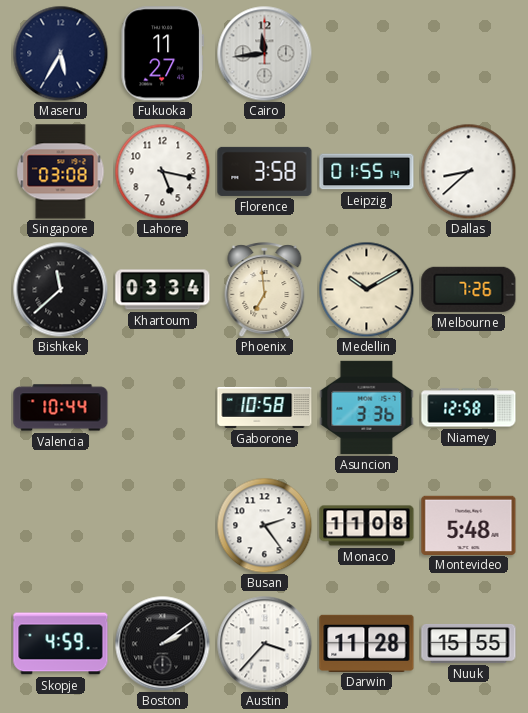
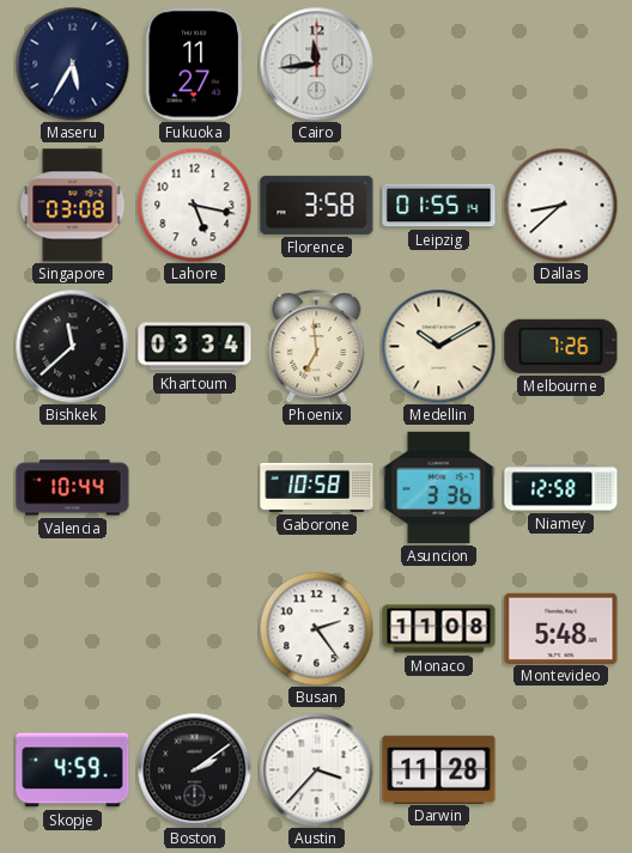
Nuuk: 15:55 -> none
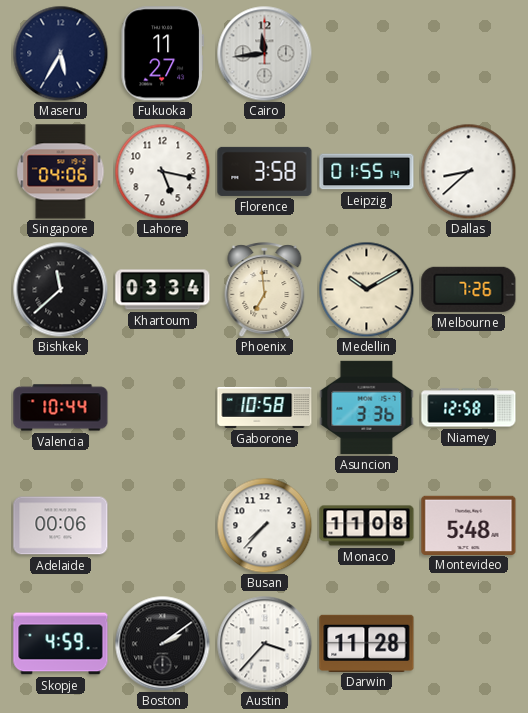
Singapore: 03:08 -> 04:06
Adelaide: none -> 00:06
Busan: 2:24 -> 7:37
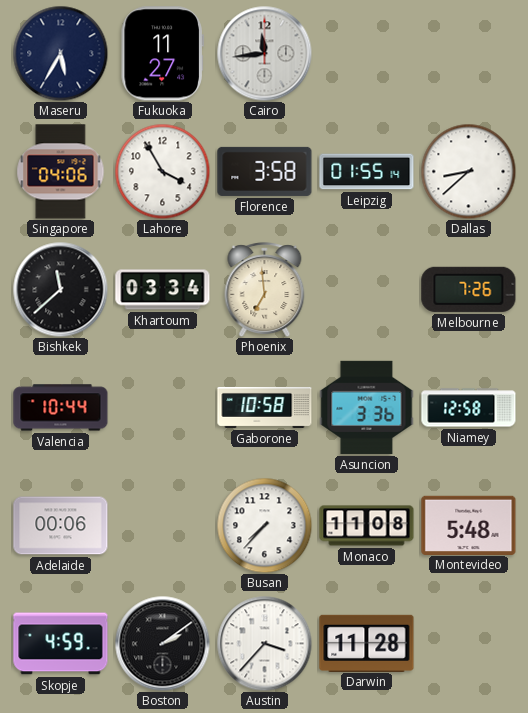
Lahore: 5:17 -> 3:55
Medellin: 10:10 -> none
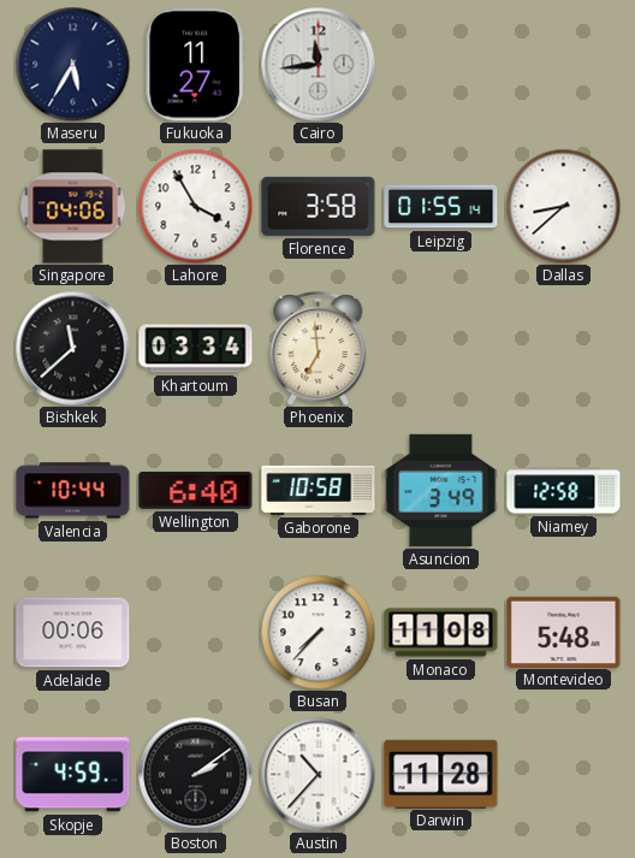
Melbourne: 7:26 -> none
Wellington: none -> 6:40
Asuncion: 3:36 -> 3:49
Austin: 3:37 -> 10:37
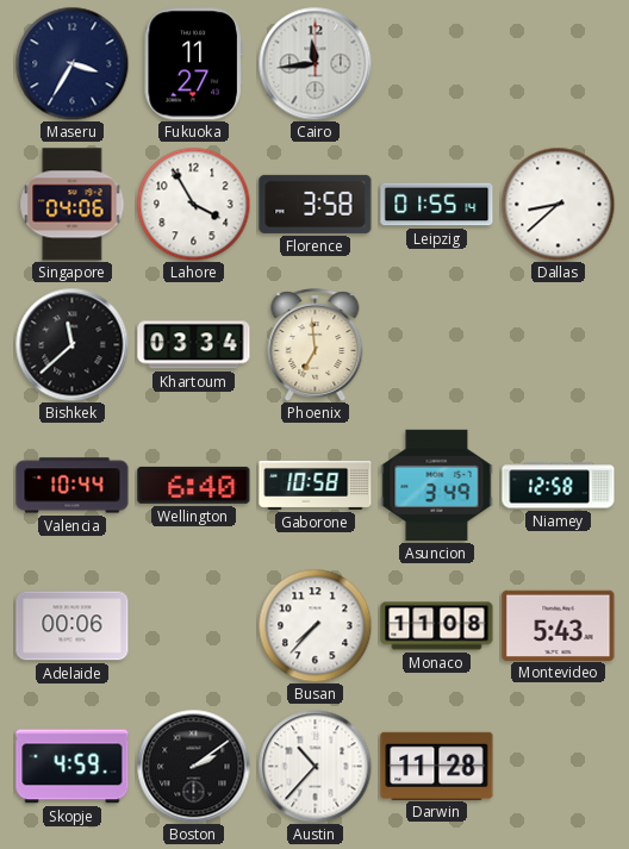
Maseru: 5:35 -> 3:35
Montevideo: 5:48 -> 5:43
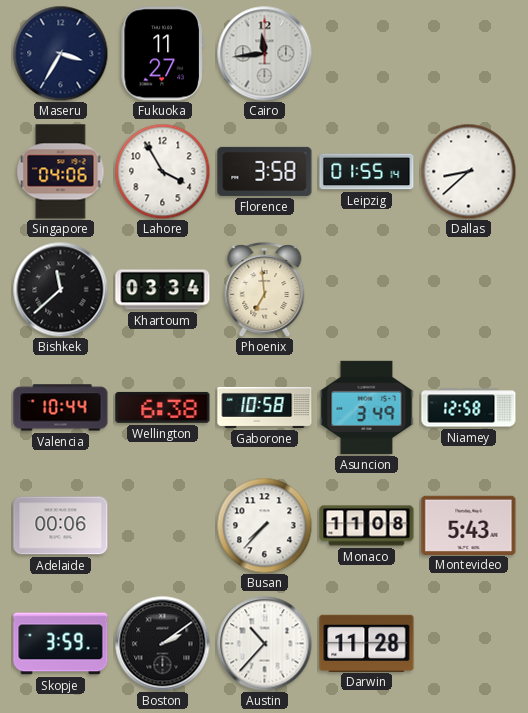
Wellington: 6:40 -> 6:38
Skopje: 4:59 -> 3:59
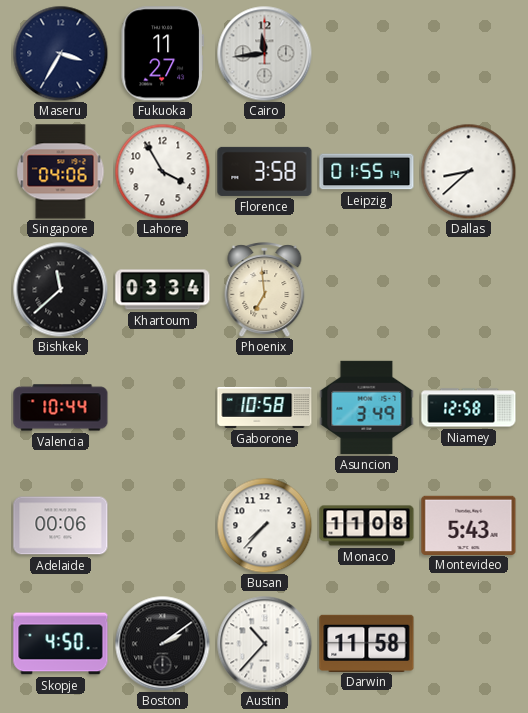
Wellington: 6:38 -> none
Skopje: 3:59 -> 4:50
Darwin: 11:28 -> 11:58
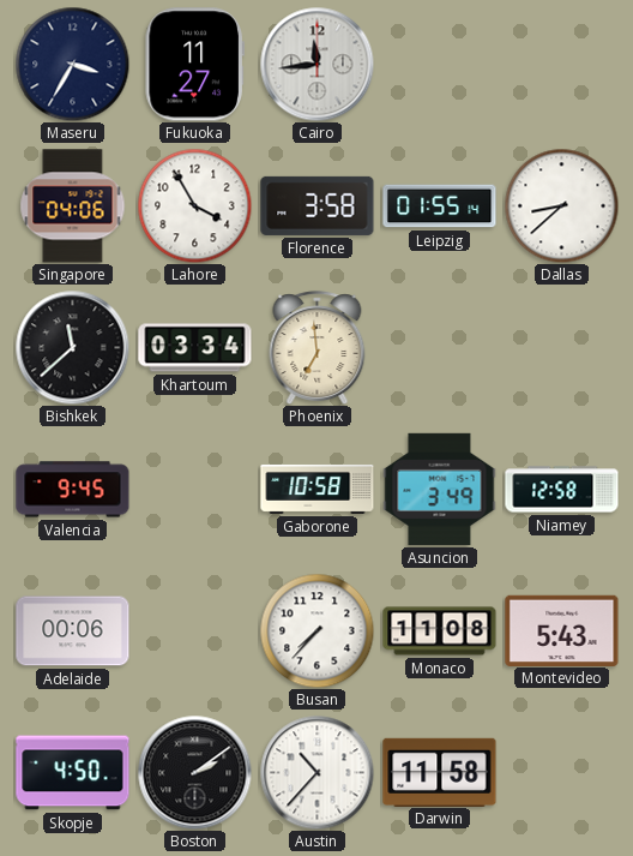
Valencia: 10:44 -> 9:45
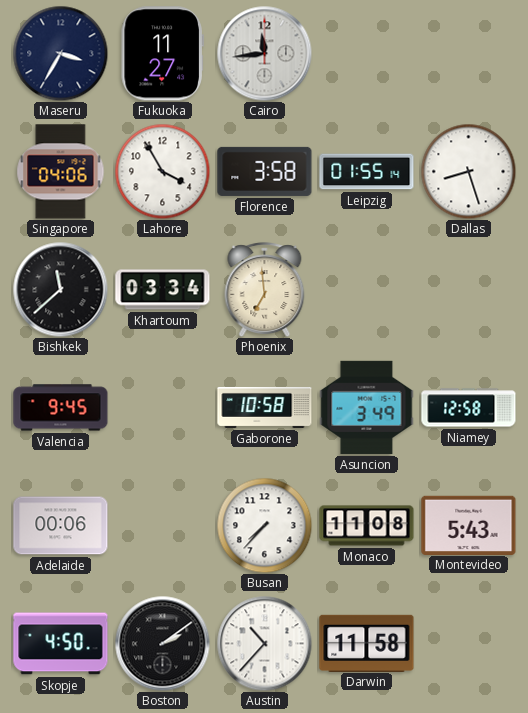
Dallas: 8:38 -> 8:27
